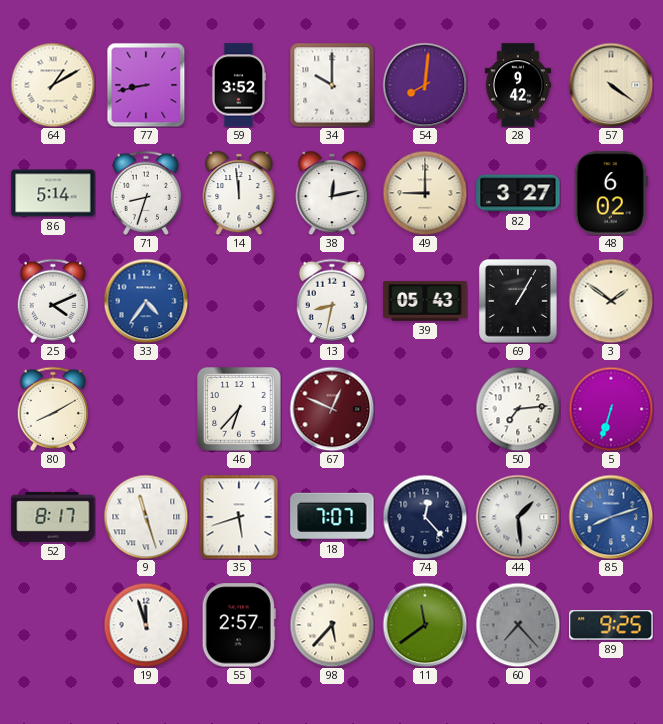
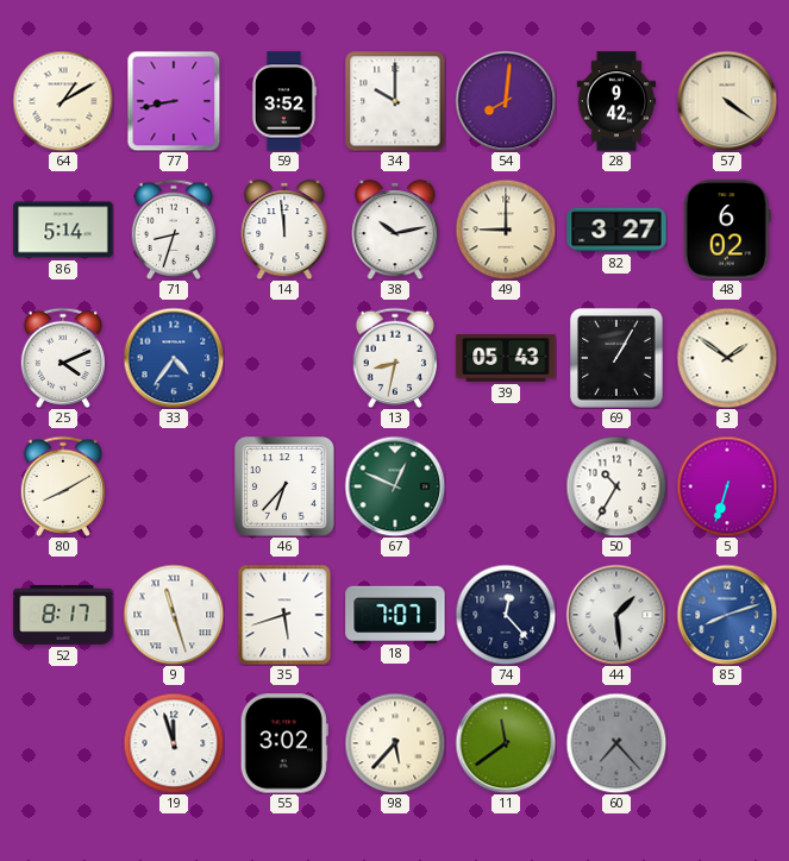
38: 12:13 -> 10:13
67 dial: burgundy -> green
50: 7:14 -> 10:35
55: 2:57 -> 3:02
89: 9:25 -> none
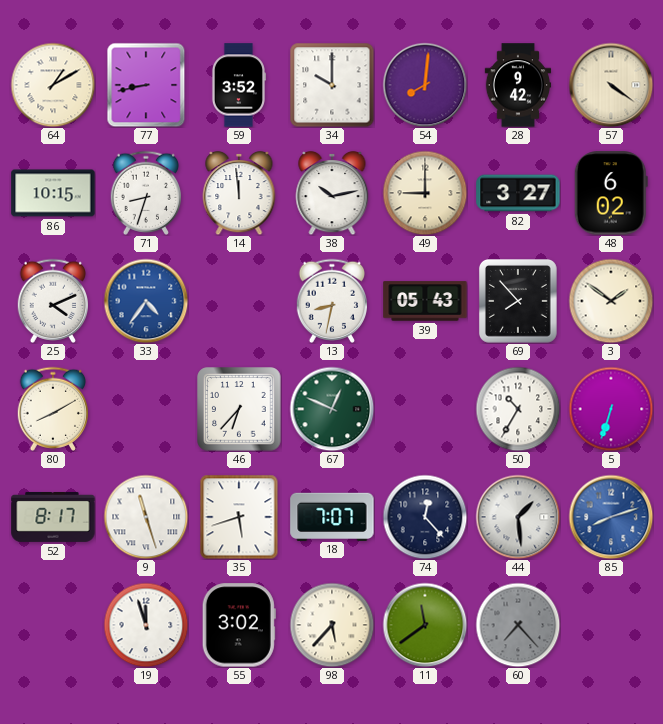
86: 5:14 -> 10:15
69: 1:05 -> 7:53
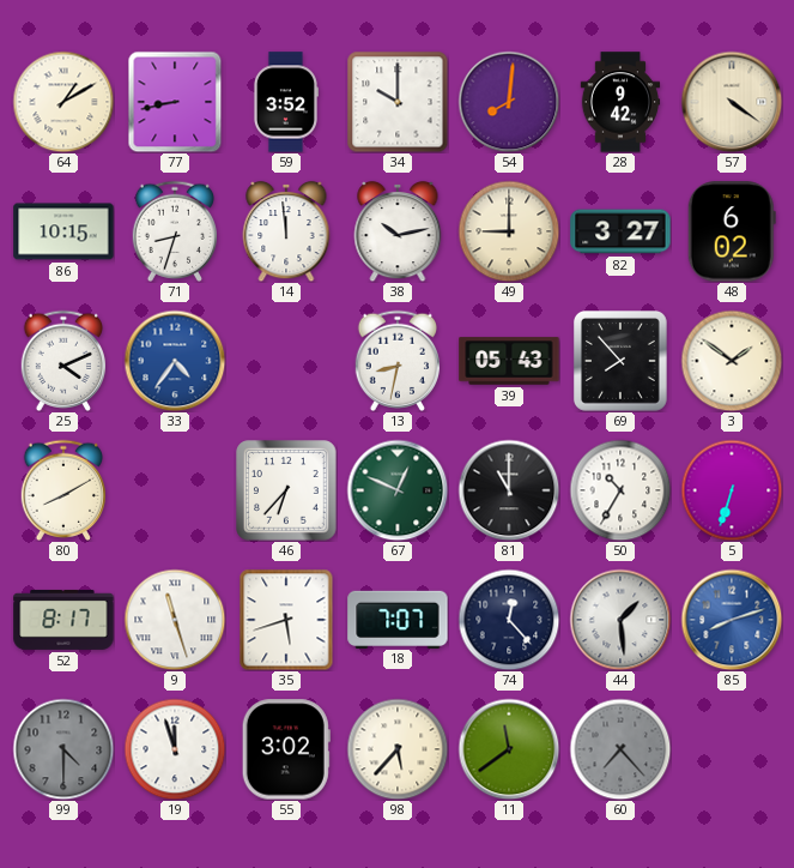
81: none -> 11:00
99: none -> 4:30
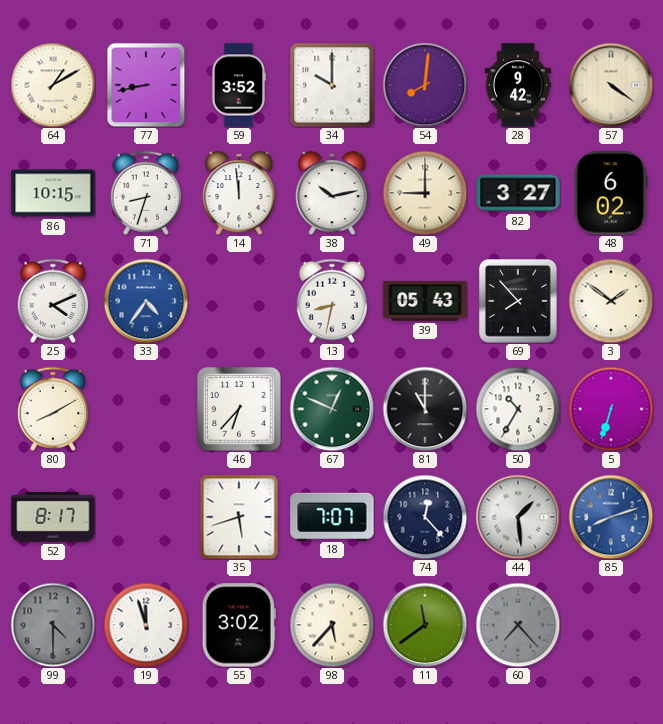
9: 11:27 -> none
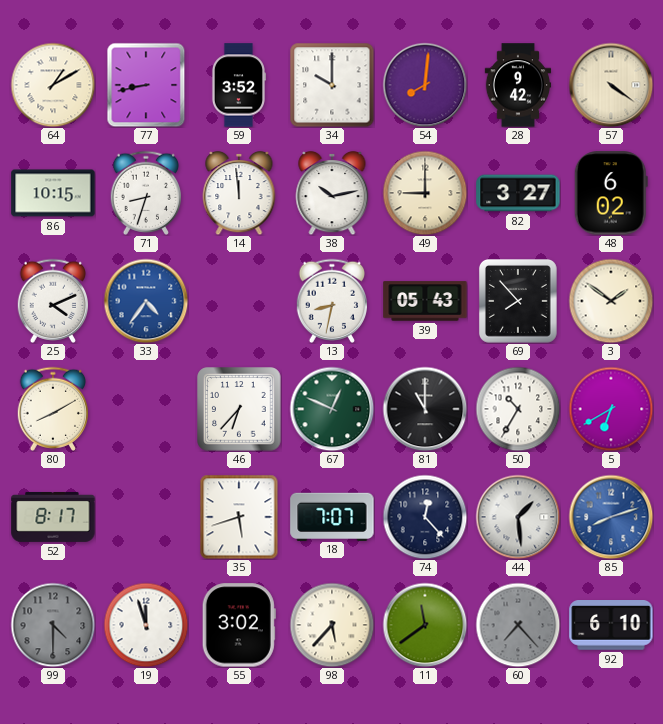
5: 6:33 -> 6:40
92: none -> 6:10
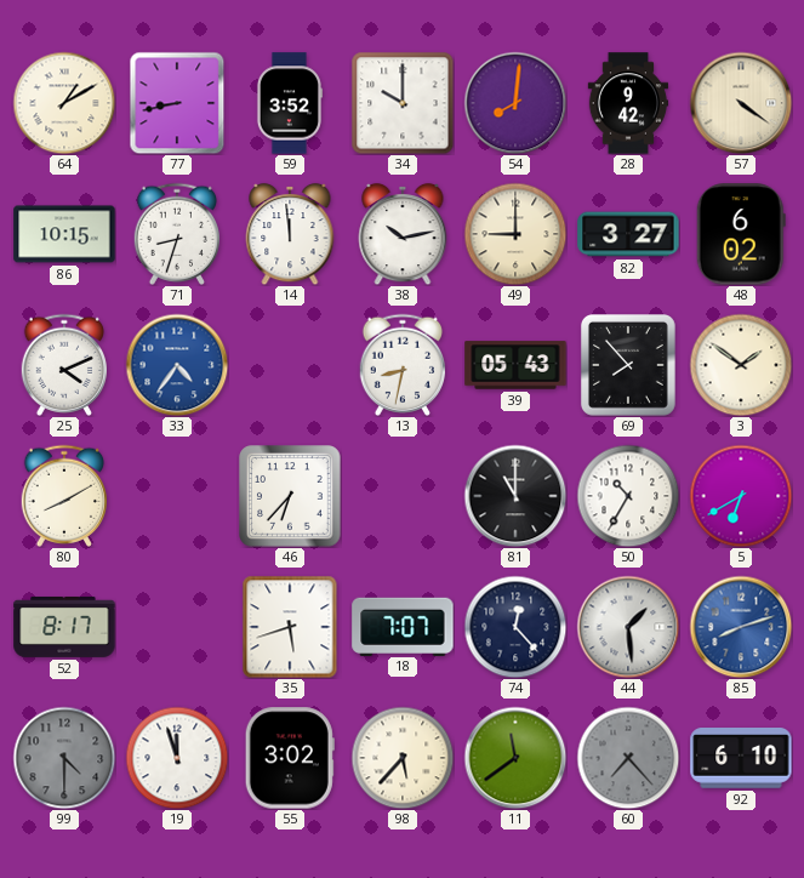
67: 12:49 -> none
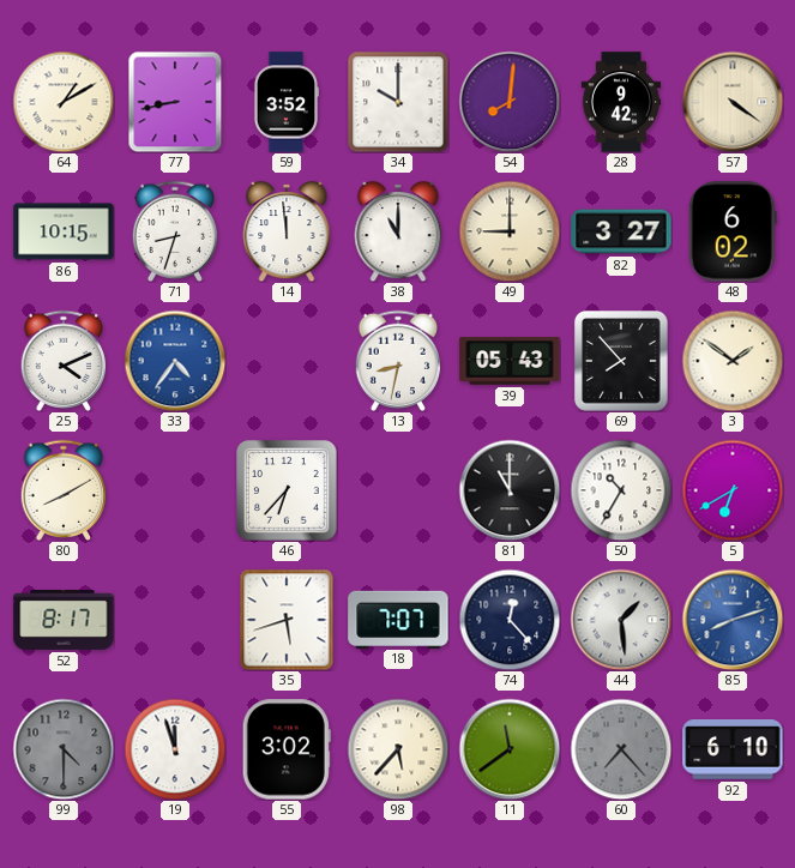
38: 10:13 -> 11:00
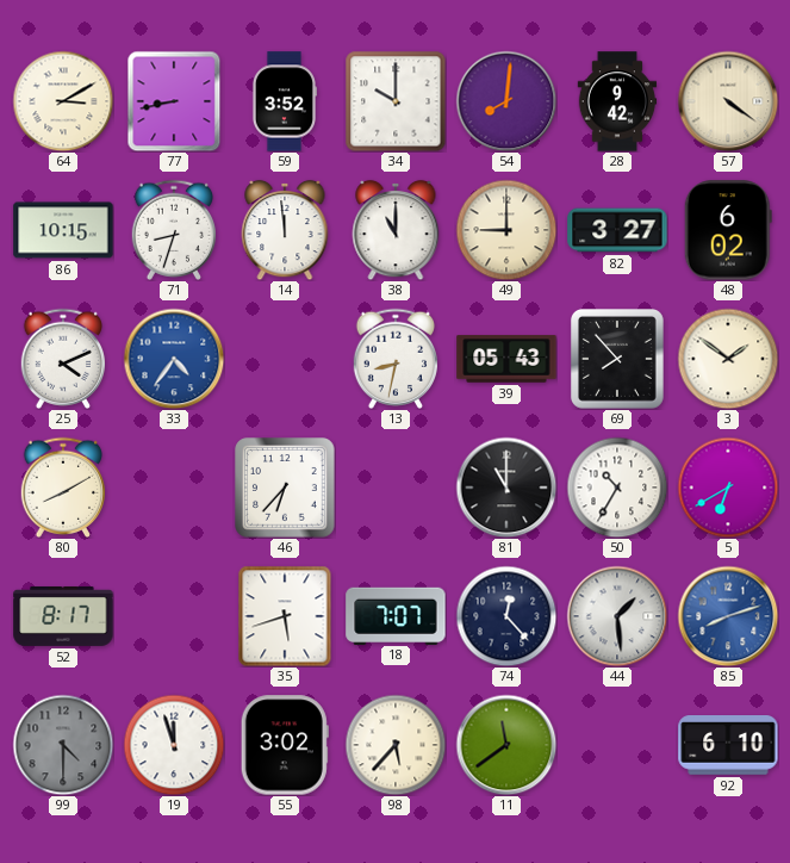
64: 1:10 -> 3:10
60: 7:23 -> none
